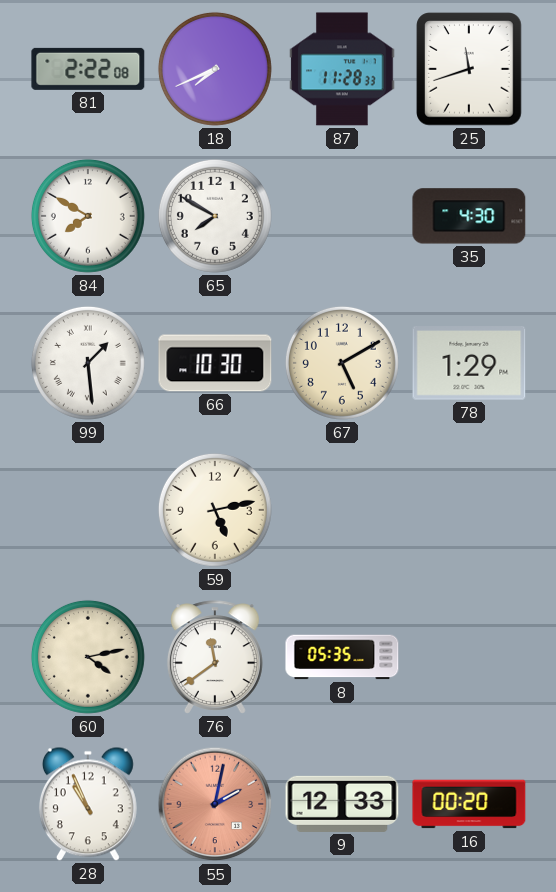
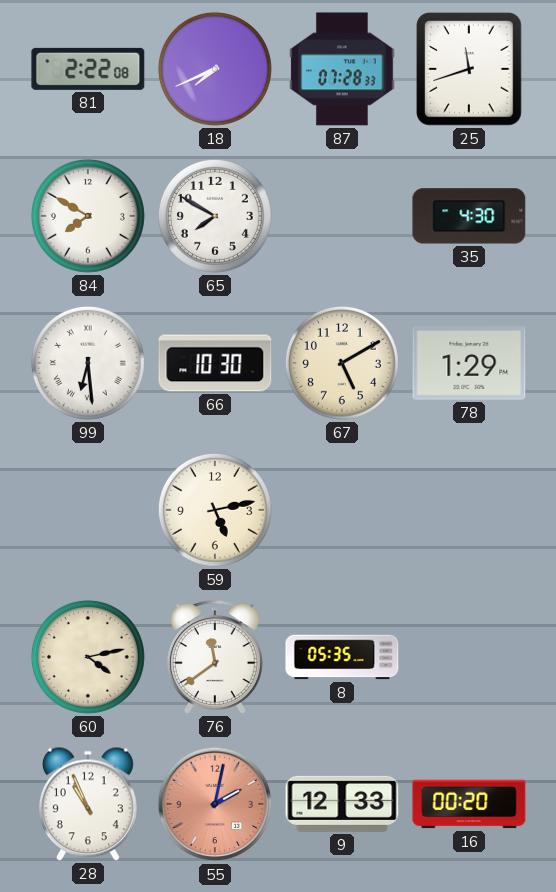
87: 11:28 -> 07:28
99: 1:29 -> 6:29
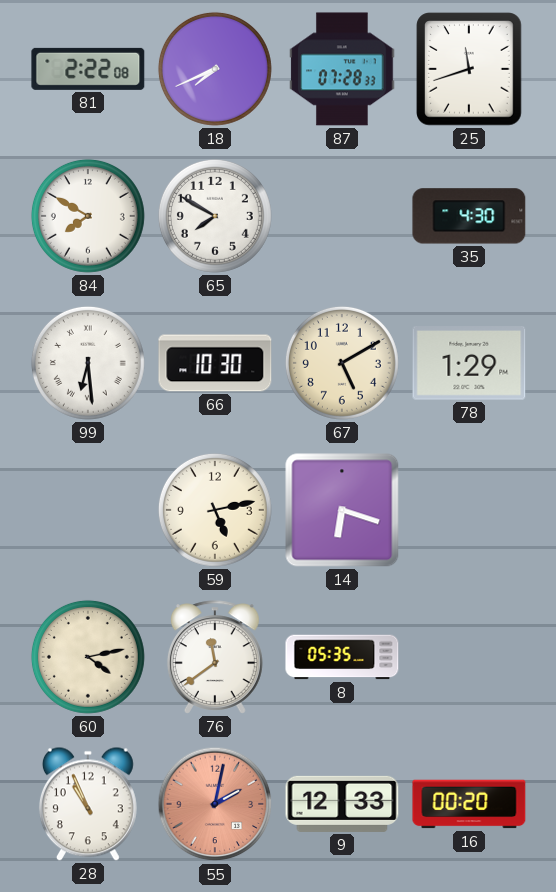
14: none -> 6:18
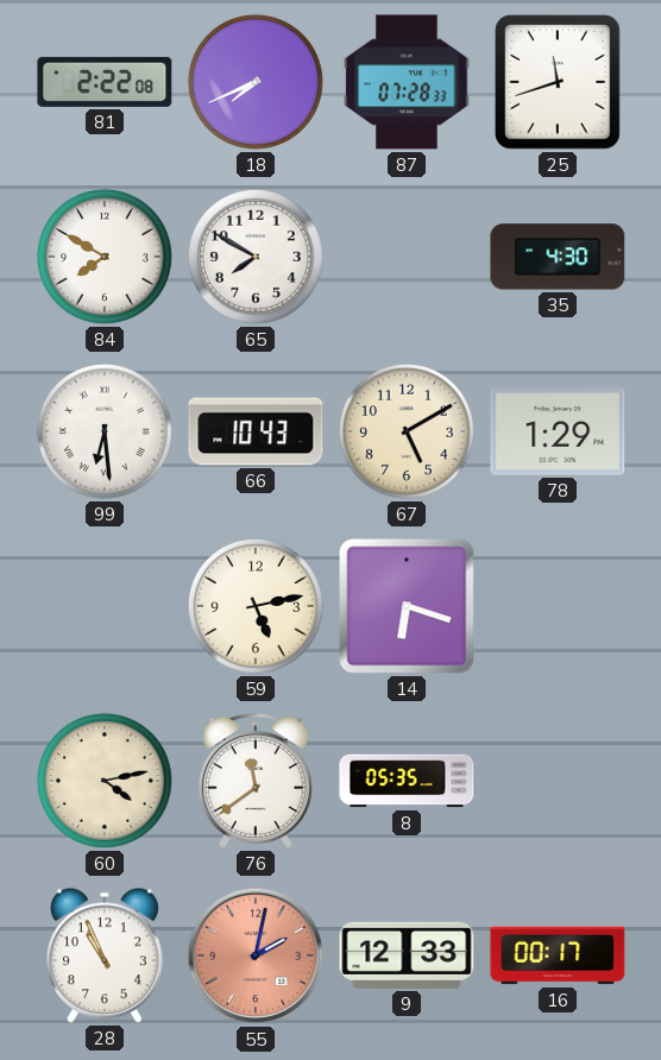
66: 10:30 -> 10:43
16: 00:20 -> 00:17
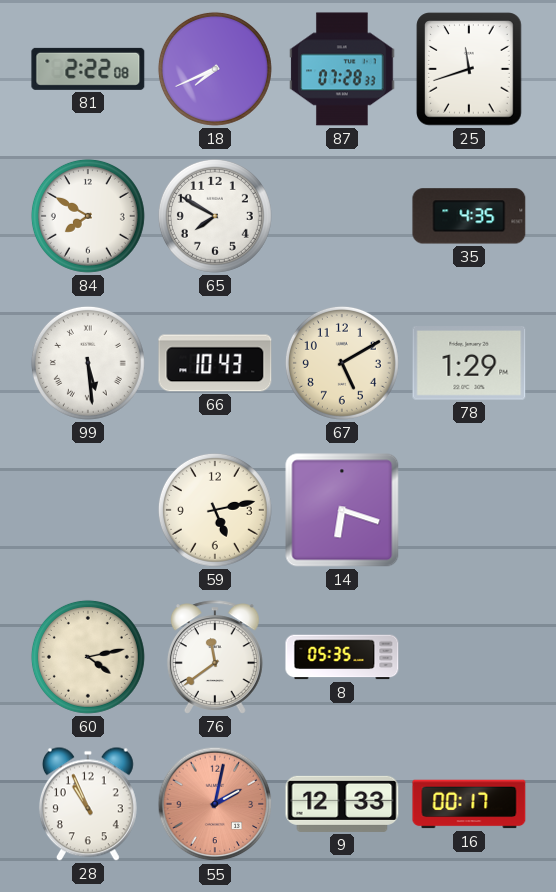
35: 4:30 -> 4:35
99: 6:29 -> 5:29
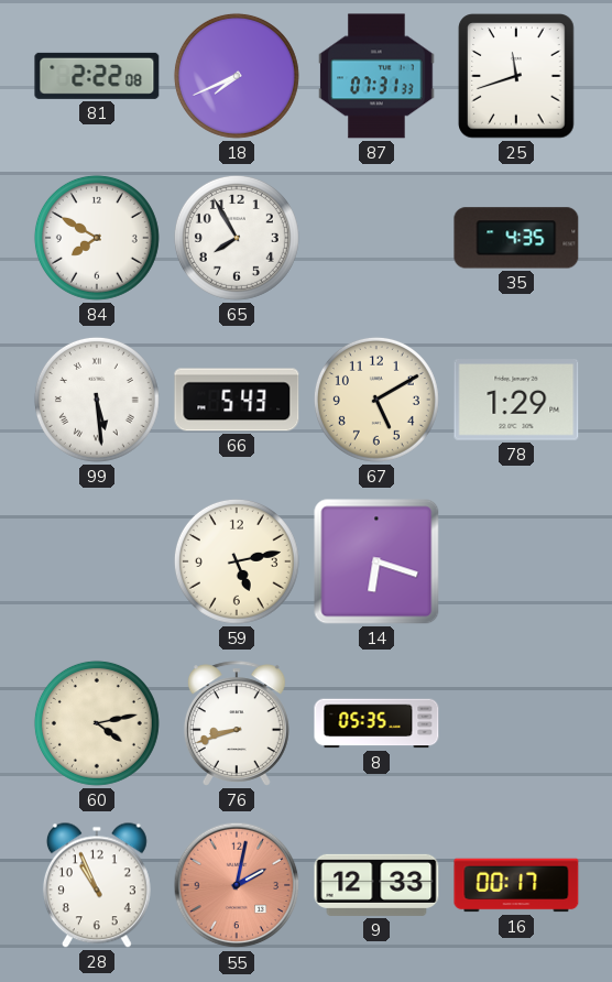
87: 07:28 -> 07:31
65: 7:50 -> 7:55
66: 10:43 -> 5:43
76: 11:39 -> 8:42
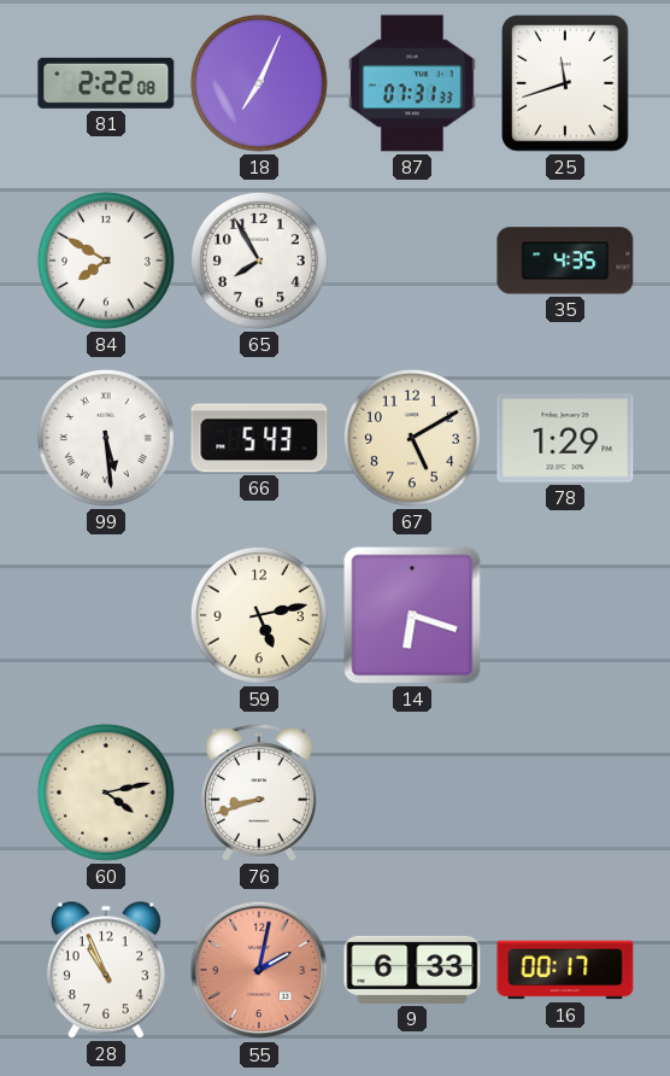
18: 7:41 -> 7:04
8: 05:35 -> none
9: 12:33 -> 6:33
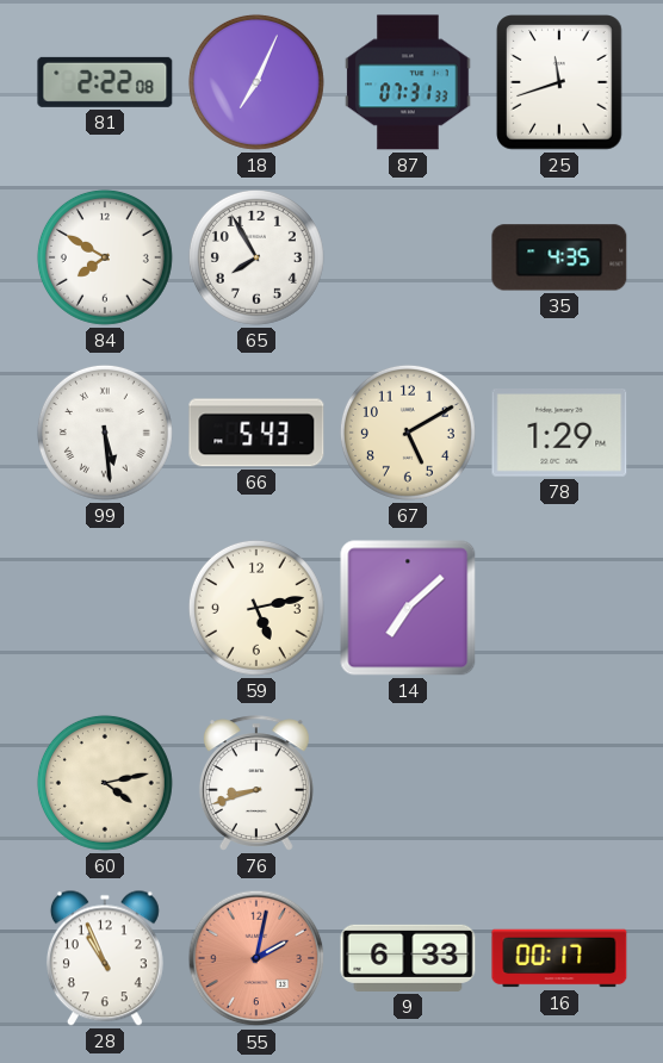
14: 6:18 -> 7:08
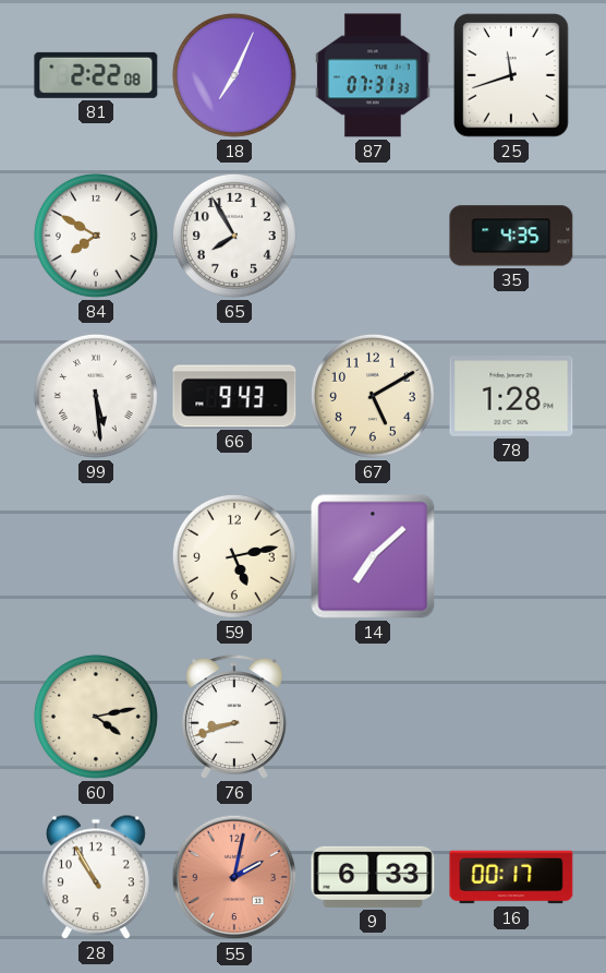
66: 5:43 -> 9:43
78: 1:29 -> 1:28
28: 10:56 -> 10:55
